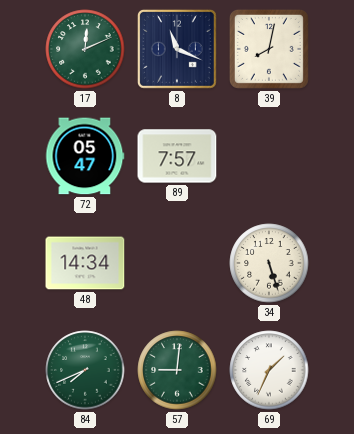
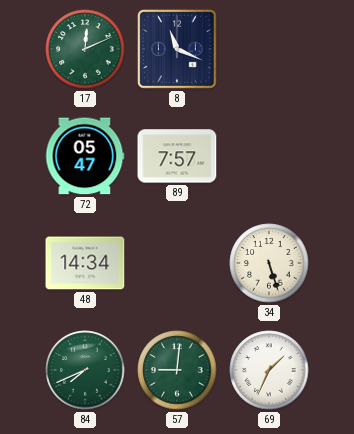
39: 8:02 -> none
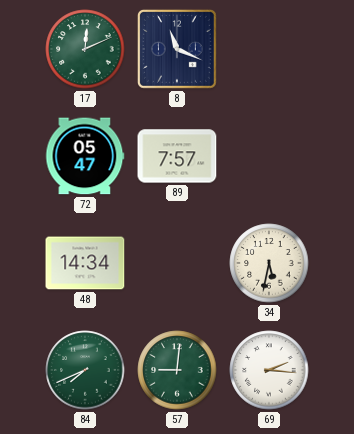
34: 5:27 -> 5:32
69: 1:34 -> 2:16
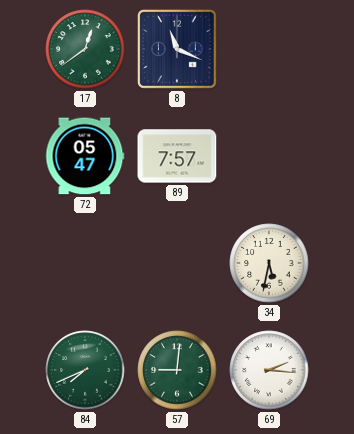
17: 12:11 -> 12:39
48: 14:34 -> none
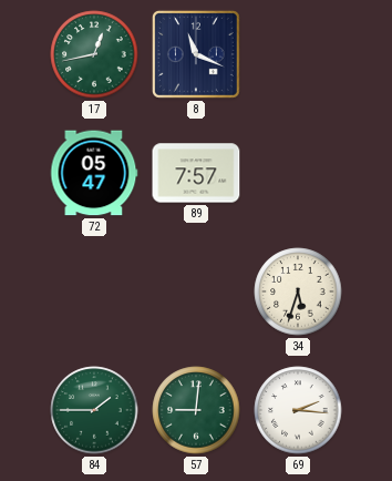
17: 12:39 -> 12:43
34: 5:32 -> 5:33
84: 7:41 -> 1:45
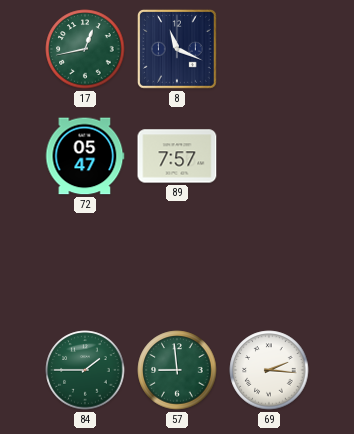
34: 5:33 -> none
57: 9:01 -> 8:59
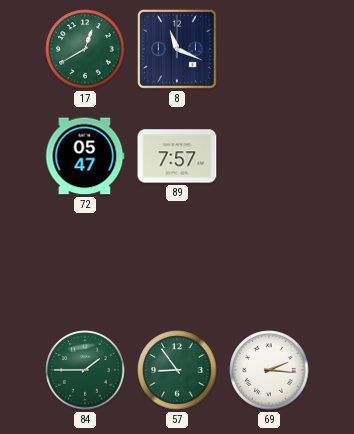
17: 12:43 -> 12:40
57: 8:59 -> 8:54
